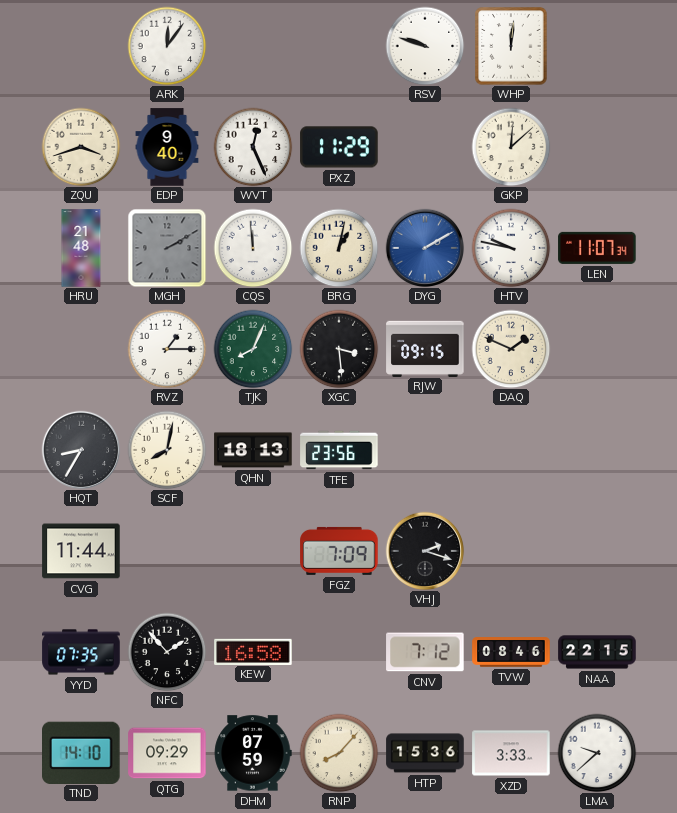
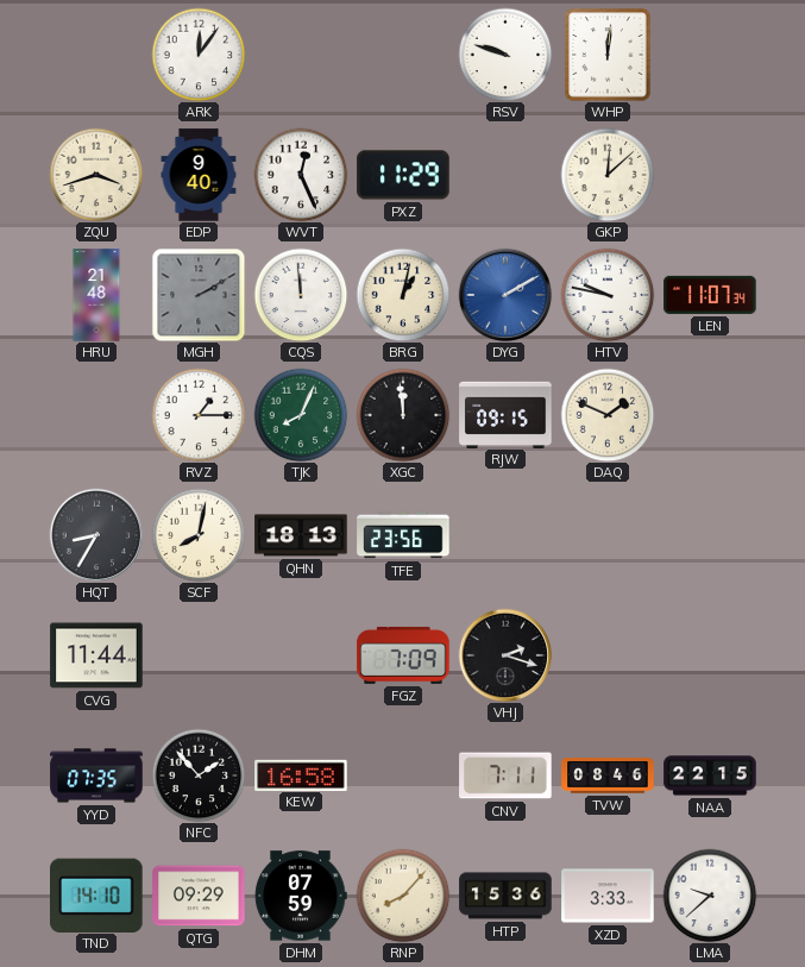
XGC: 3:29 -> 11:59
CNV: 7:12 -> 7:11
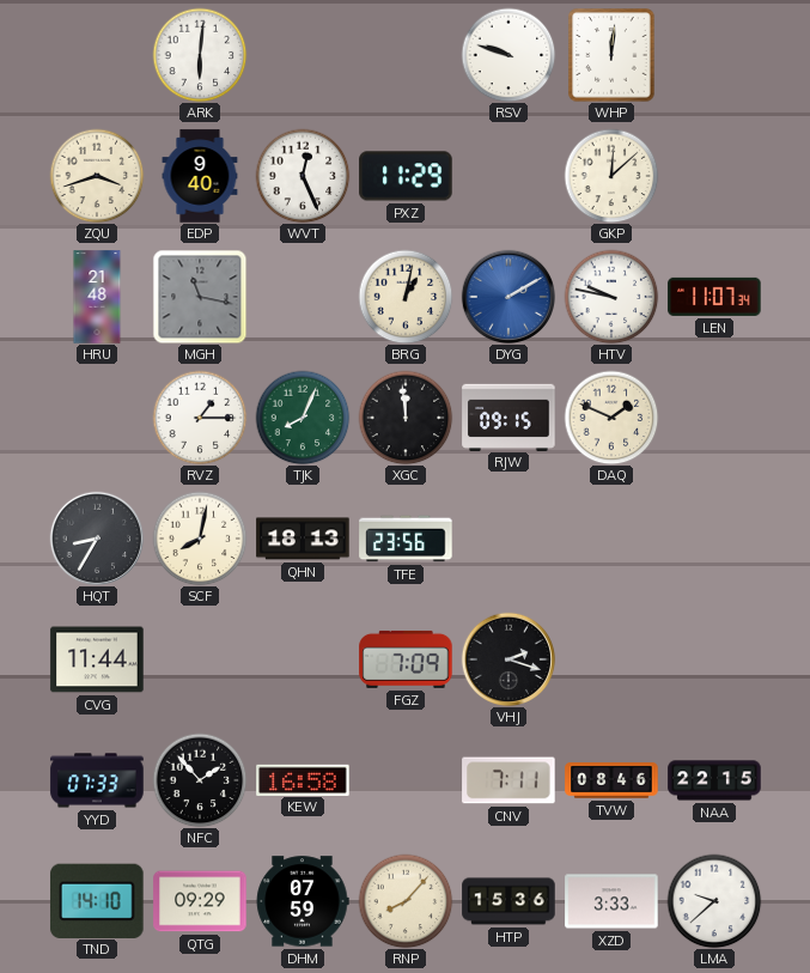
ARK: 12:06 -> 6:01
MGH: 2:10 -> 11:17
CQS: 11:59 -> none
YYD: 07:35 -> 07:33
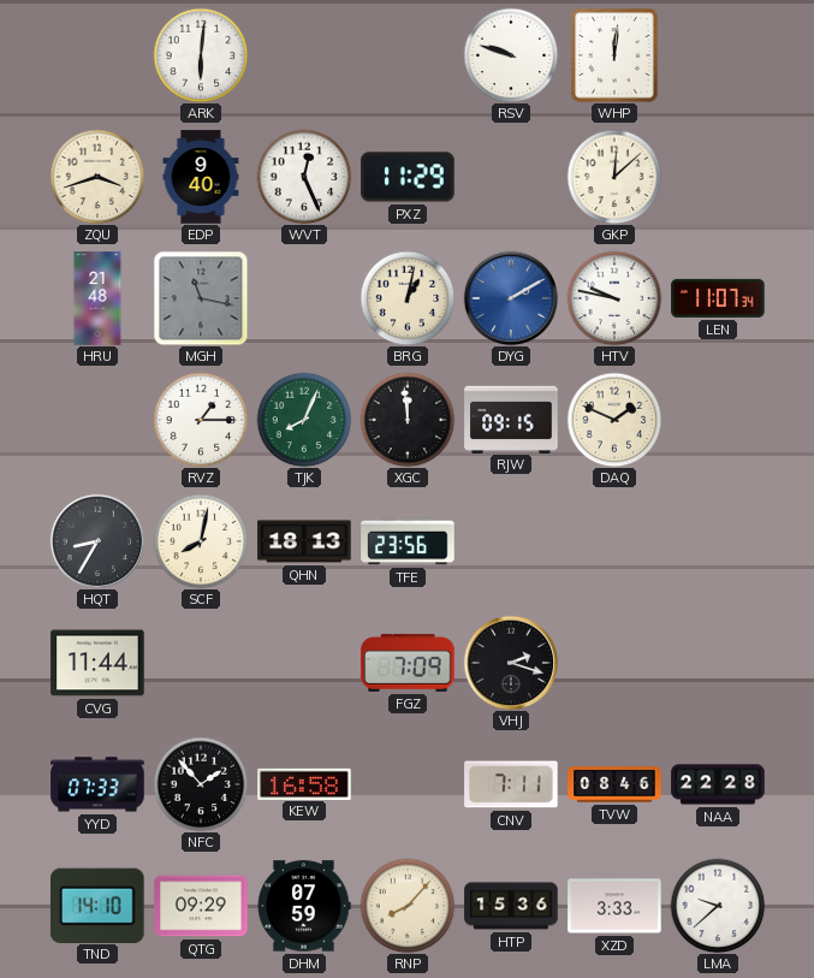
NAA: 22:15 -> 22:28
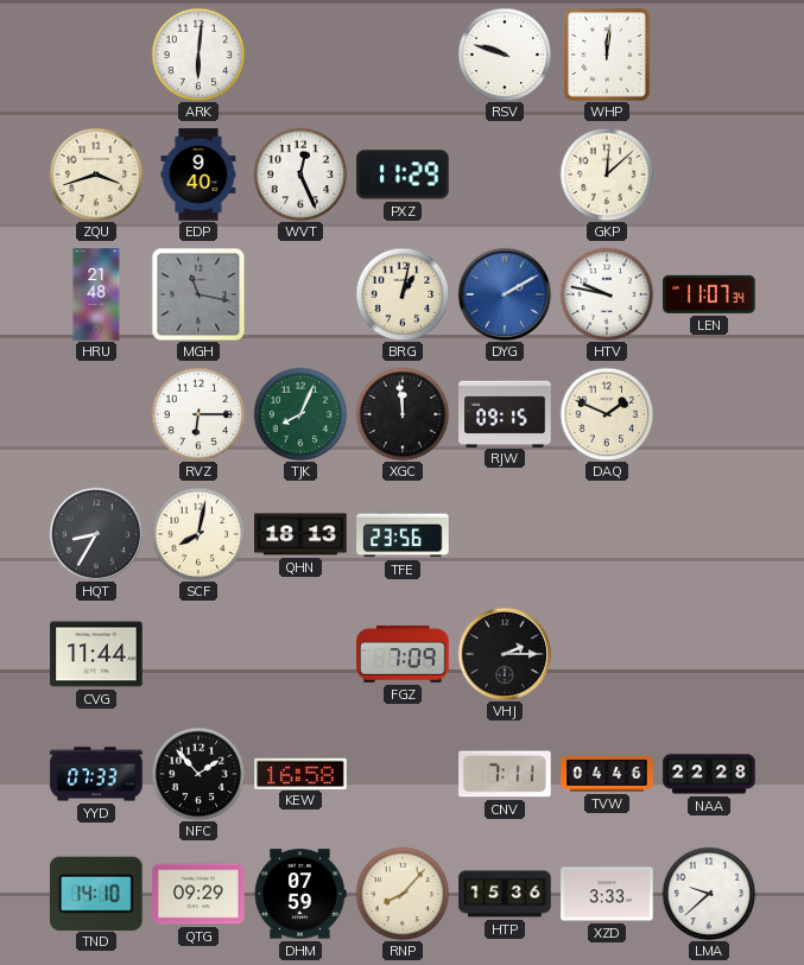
RVZ: 1:15 -> 6:15
VHJ: 2:18 -> 2:15
TVW: 08:46 -> 04:46
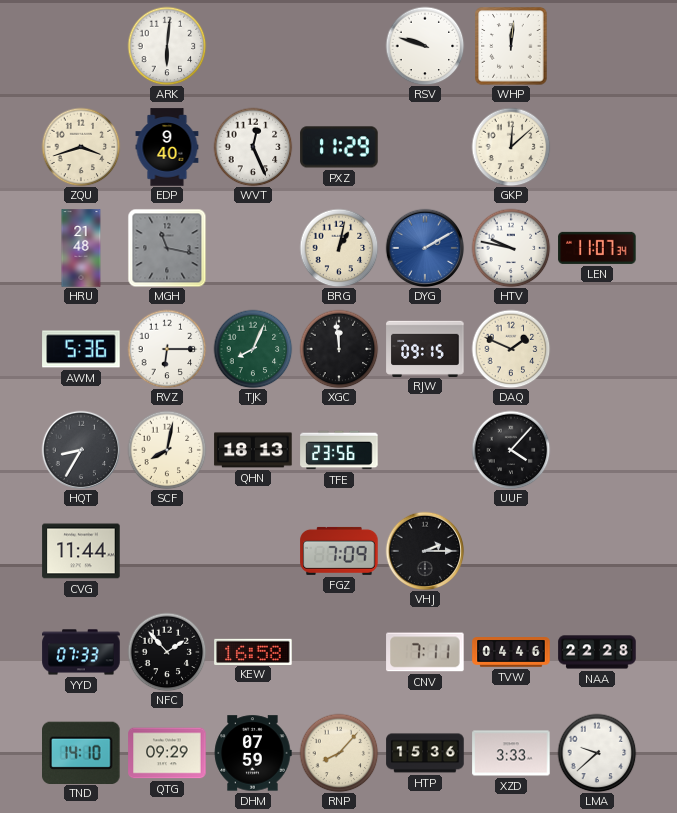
AWM: none -> 5:36
UUF: none -> 4:07
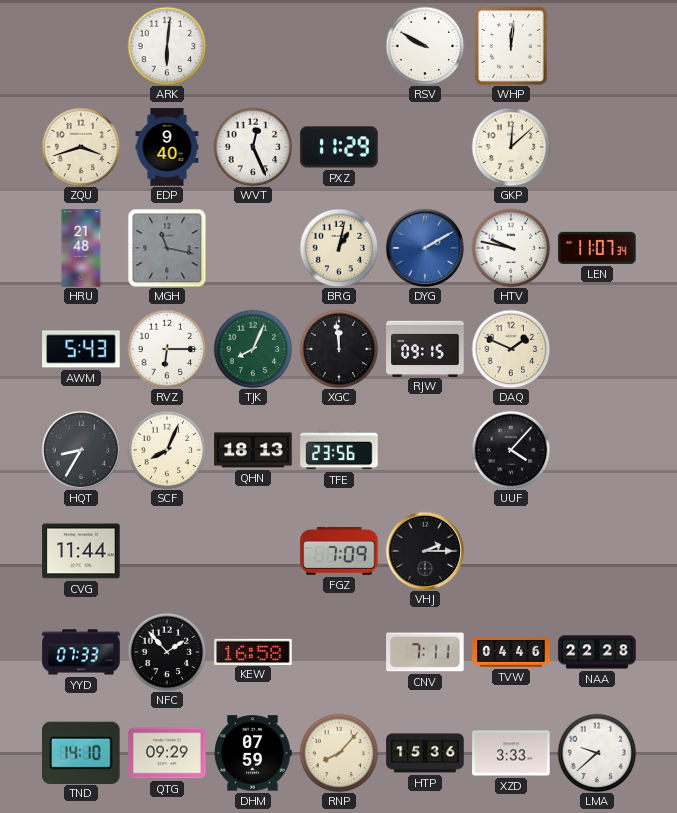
RSV: 9:48 -> 9:50
AWM: 5:36 -> 5:43
SCF: 8:02 -> 8:04
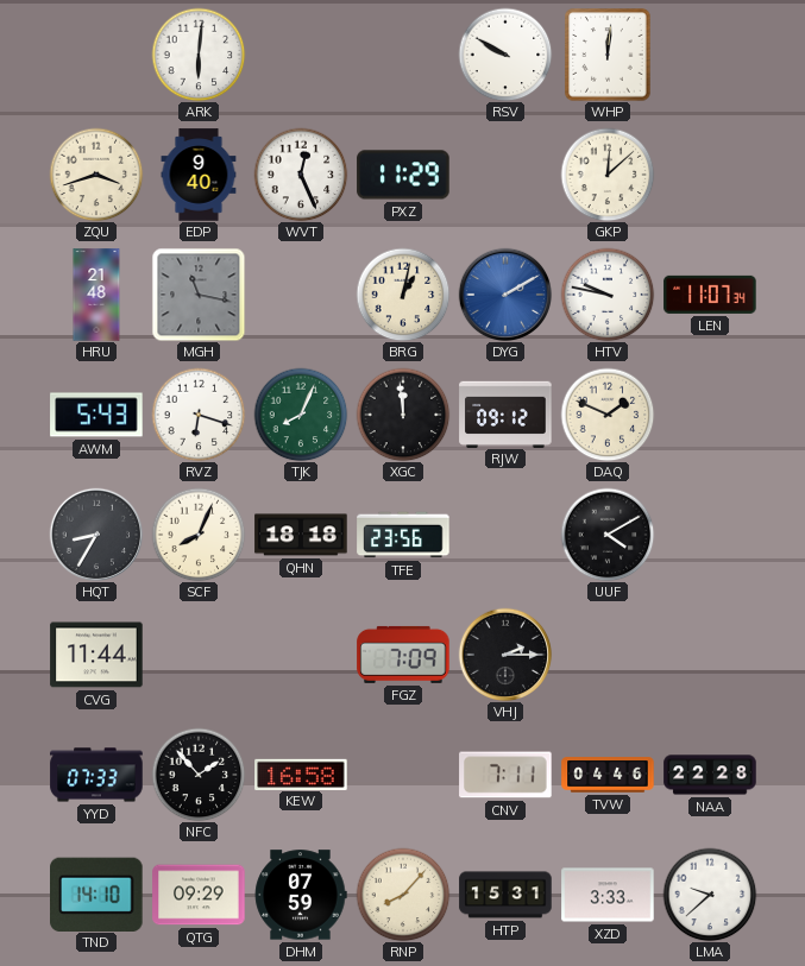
RVZ: 6:15 -> 6:18
RJW: 09:15 -> 09:12
QHN: 18:13 -> 18:18
UUF: 4:07 -> 4:10
HTP: 15:36 -> 15:31
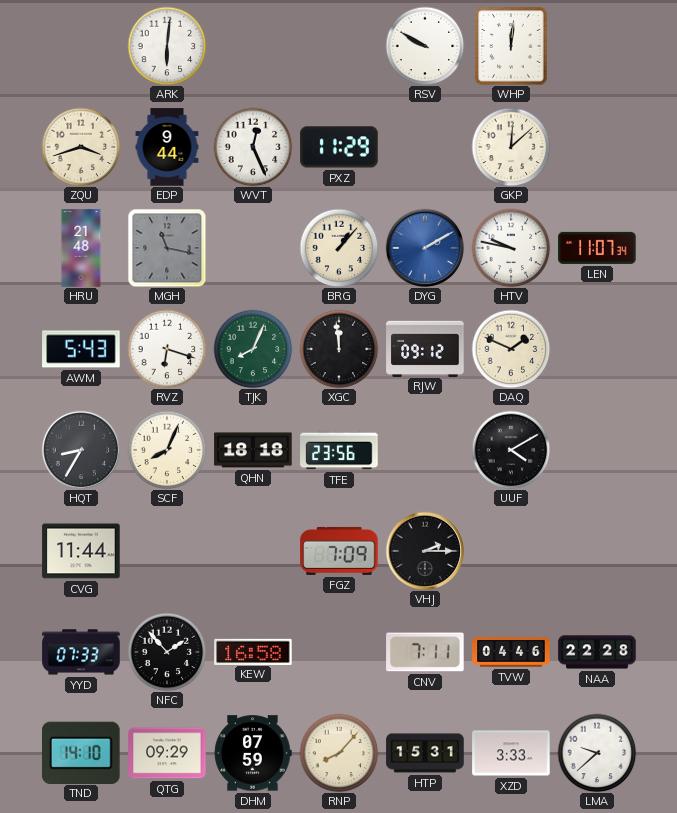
EDP: 9:40 -> 9:44
BRG: 1:02 -> 1:07
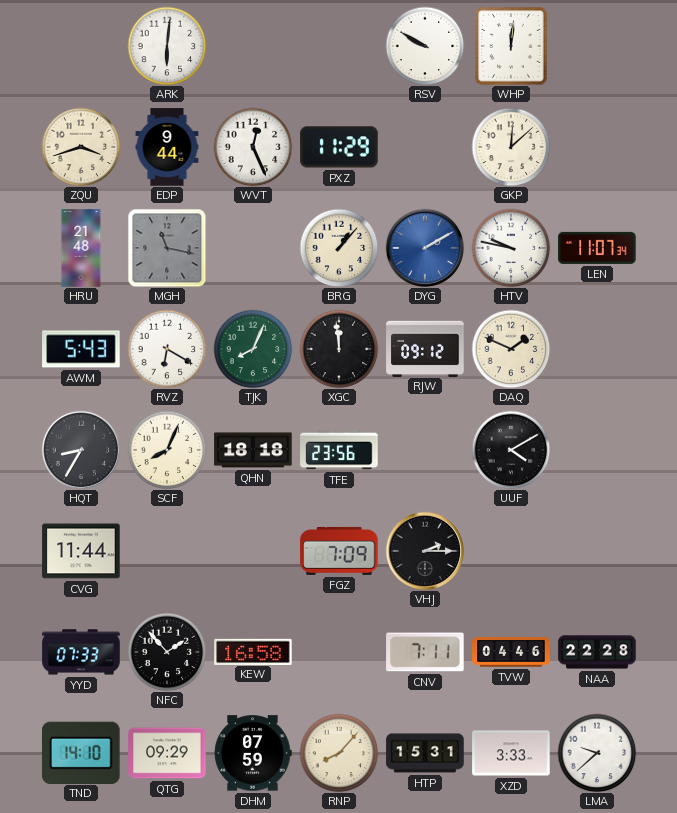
RVZ: 6:18 -> 6:20
